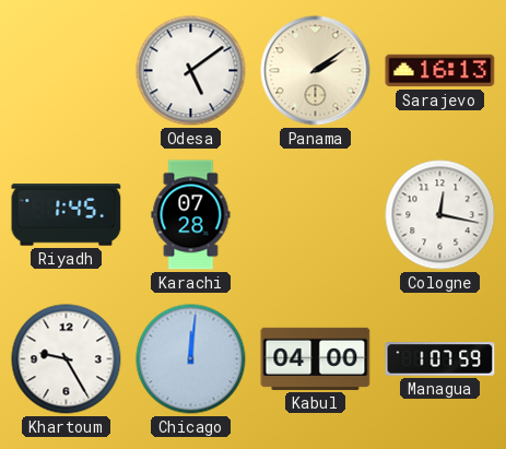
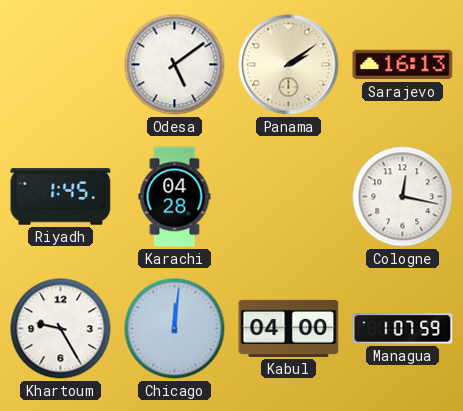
Karachi: 07:28 -> 04:28
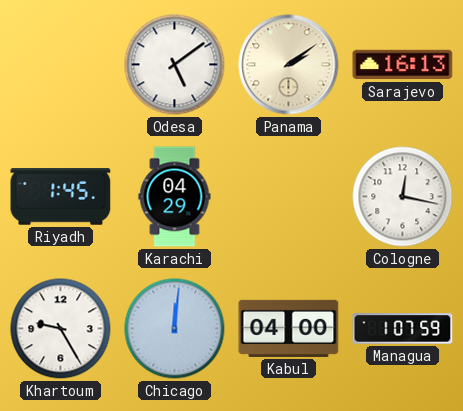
Karachi: 04:28 -> 04:29
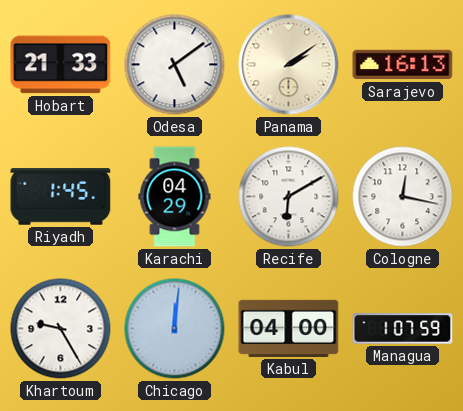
Hobart: none -> 21:33
Recife: none -> 6:10
